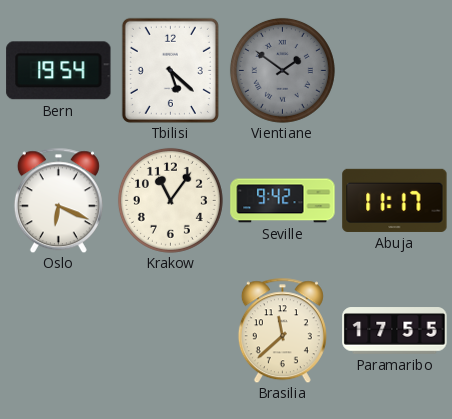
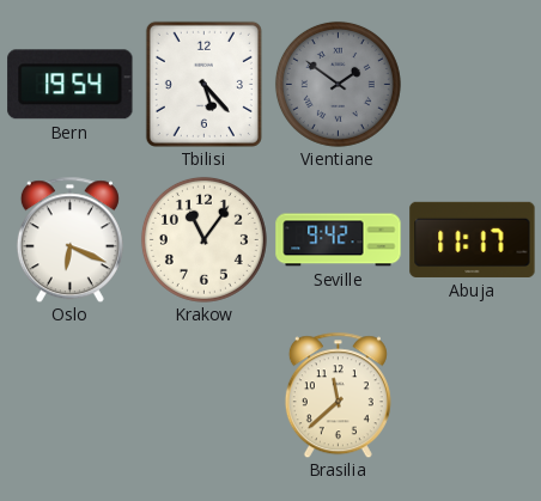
Tbilisi: 5:22 -> 5:23
Paramaribo: 17:55 -> none
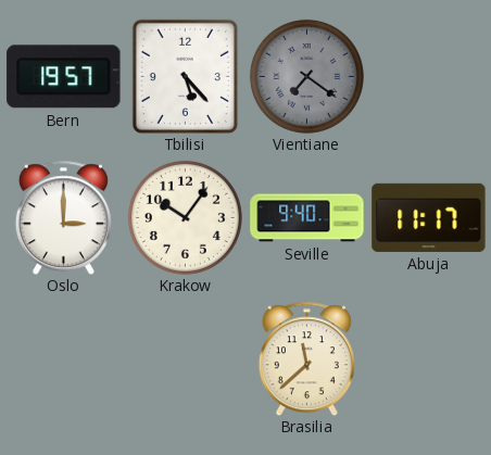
Bern: 19:54 -> 19:57
Vientiane: 1:51 -> 7:21
Oslo: 6:19 -> 3:00
Krakow: 11:06 -> 10:06
Seville: 9:42 -> 9:40
